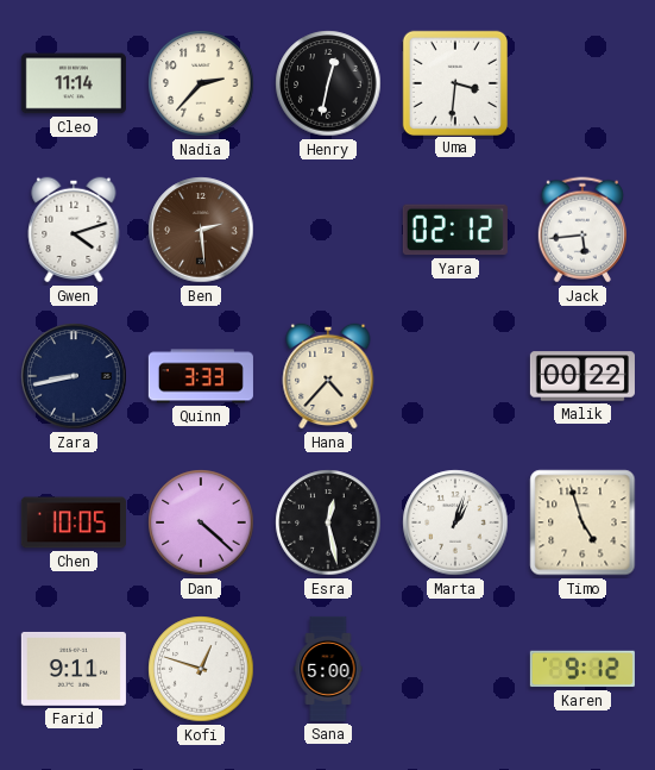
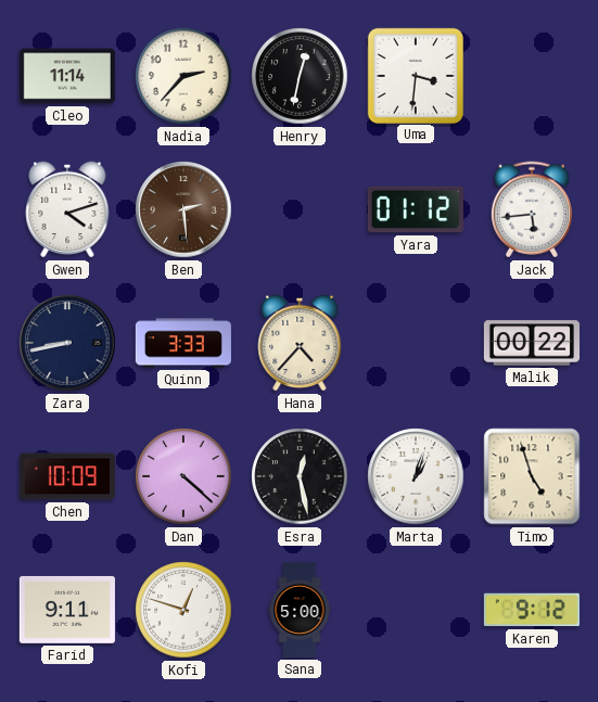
Yara: 02:12 -> 01:12
Chen: 10:05 -> 10:09
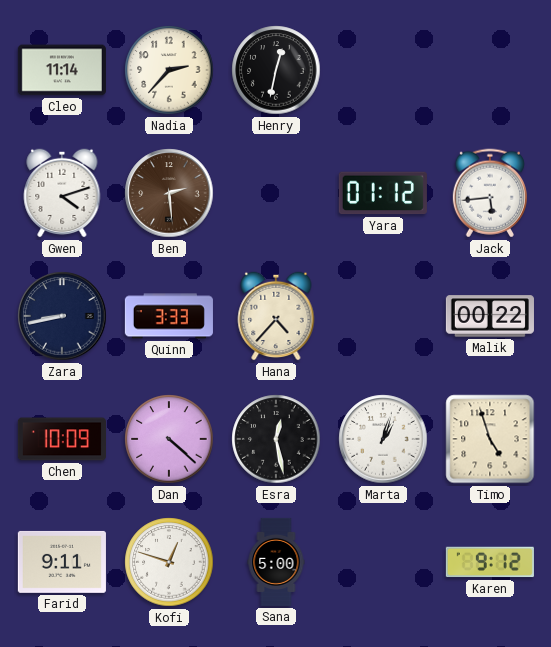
Uma: 3:31 -> none
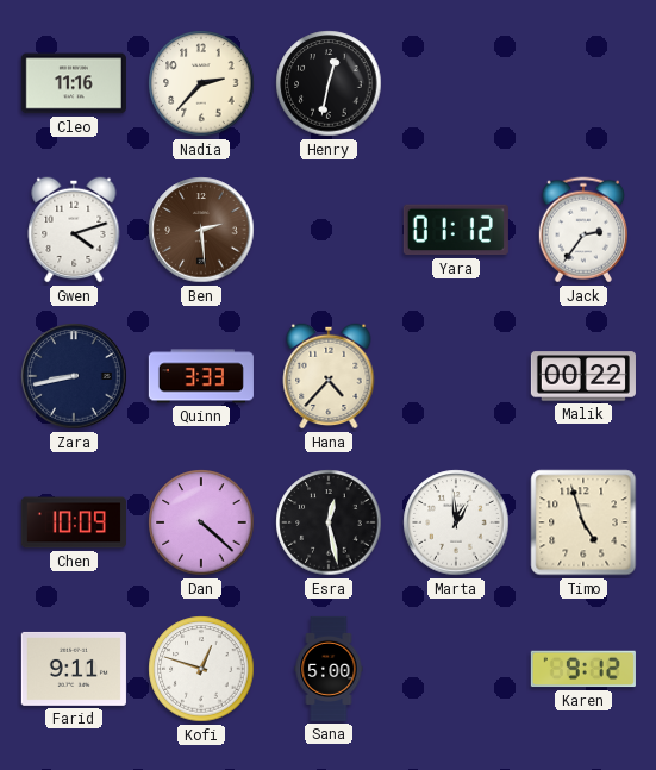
Cleo: 11:14 -> 11:16
Jack: 5:44 -> 2:36
Marta: 1:03 -> 12:59
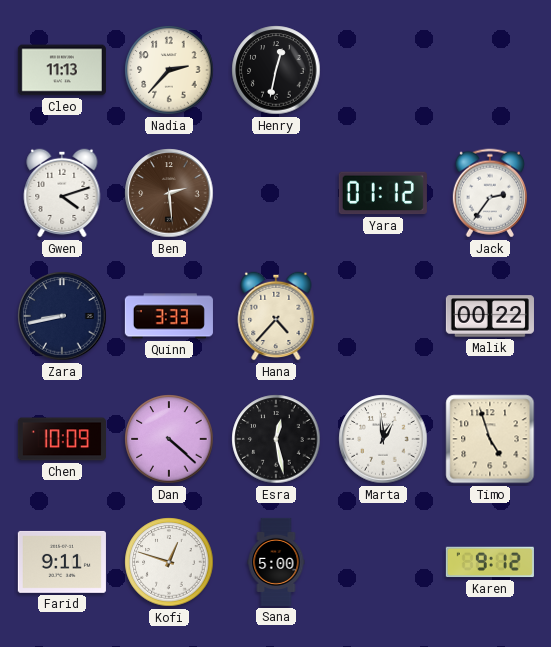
Cleo: 11:16 -> 11:13
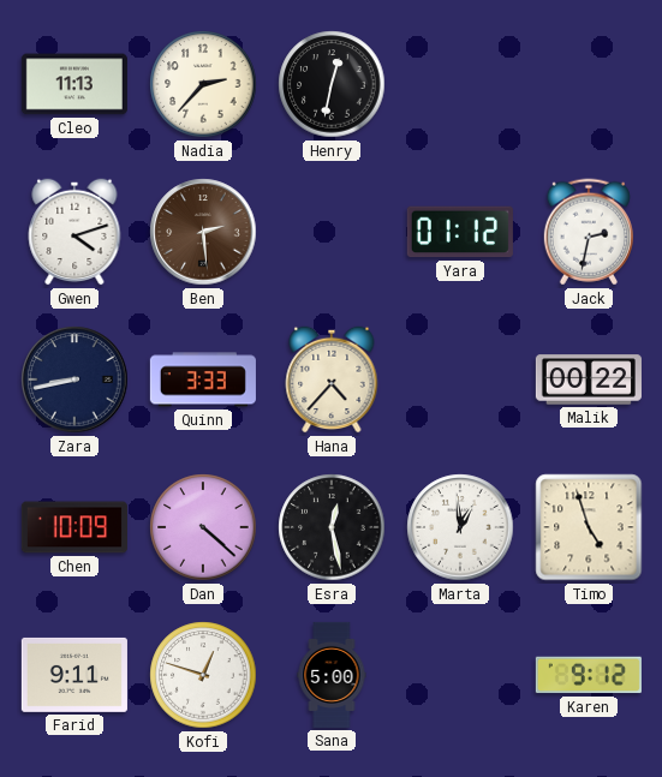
Jack: 2:36 -> 2:32
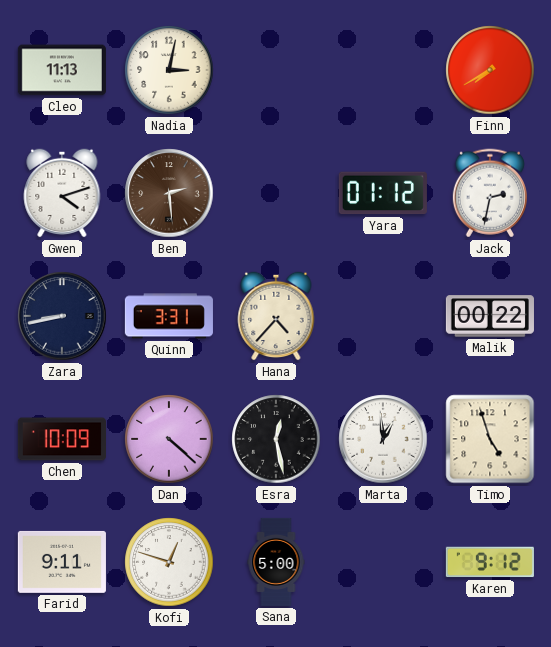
Nadia: 2:37 -> 3:02
Henry: 12:32 -> none
Finn: none -> 7:40
Quinn: 3:33 -> 3:31
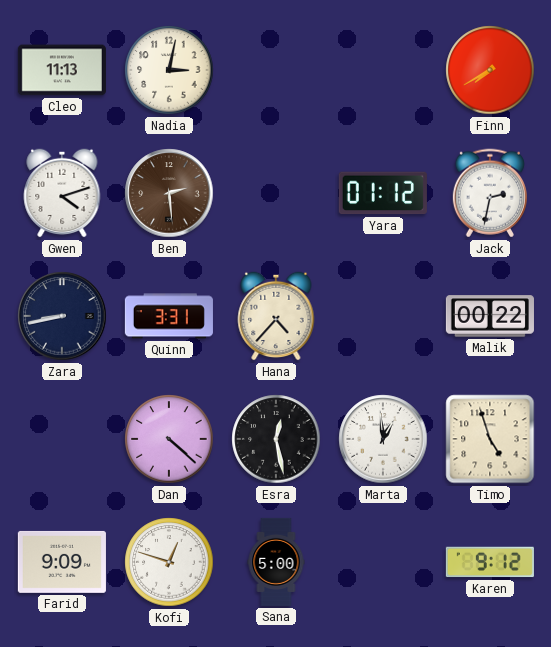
Chen: 10:09 -> none
Farid: 9:11 -> 9:09
